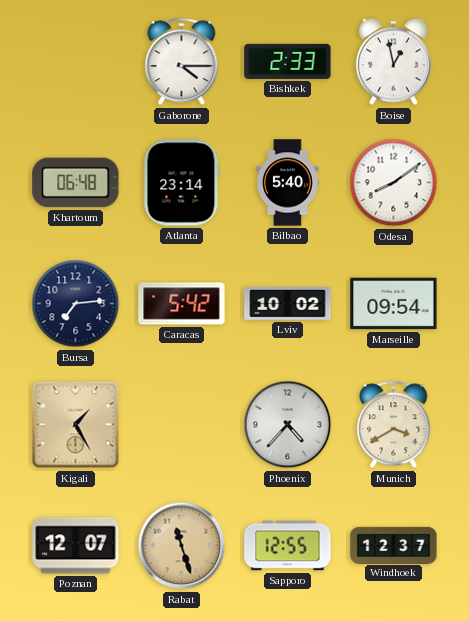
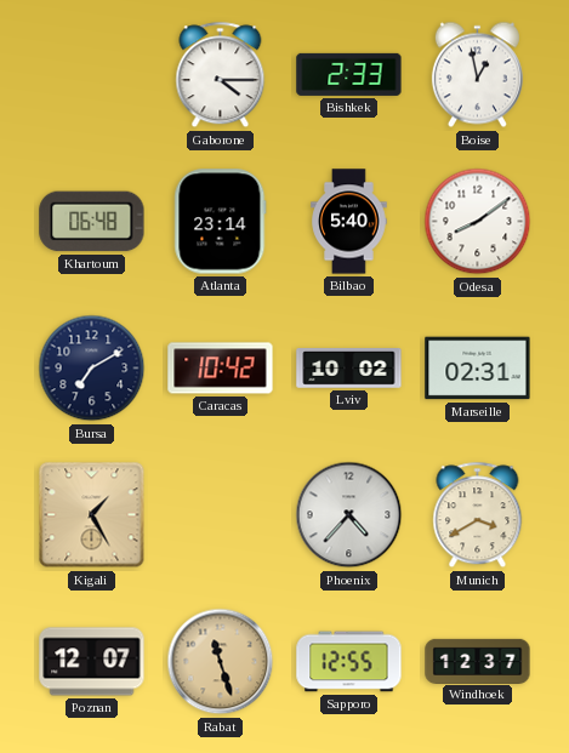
Bursa: 7:14 -> 7:10
Caracas: 5:42 -> 10:42
Marseille: 09:54 -> 02:31
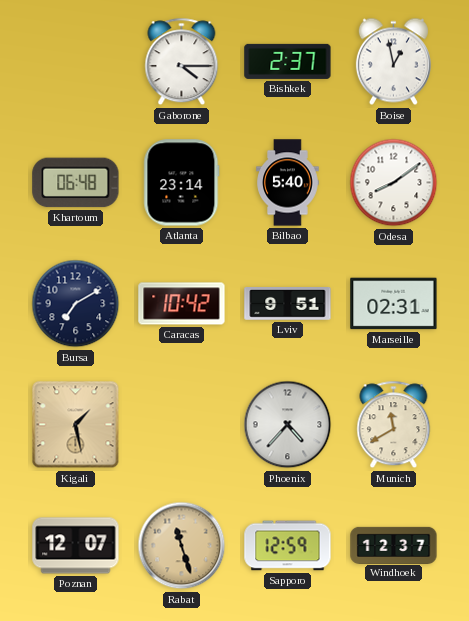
Bishkek: 2:33 -> 2:37
Lviv: 10:02 -> 9:51
Kigali: 1:25 -> 1:28
Munich: 3:40 -> 11:40
Sapporo: 12:55 -> 12:59
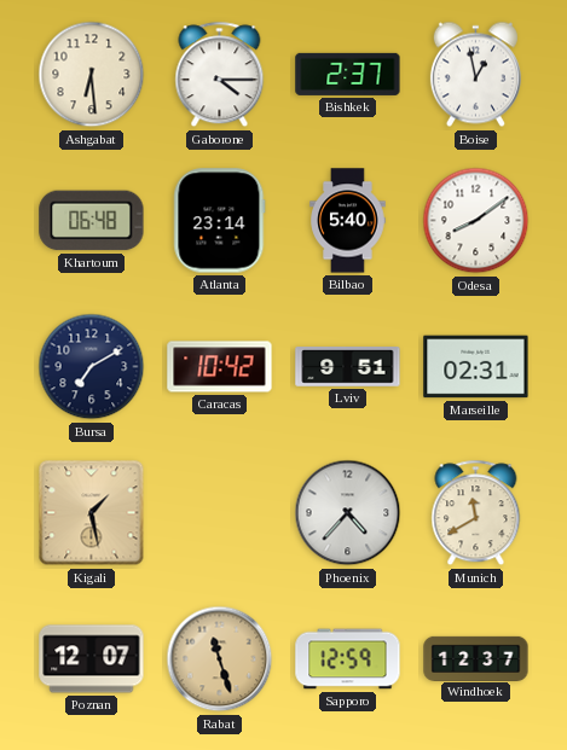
Ashgabat: none -> 6:29
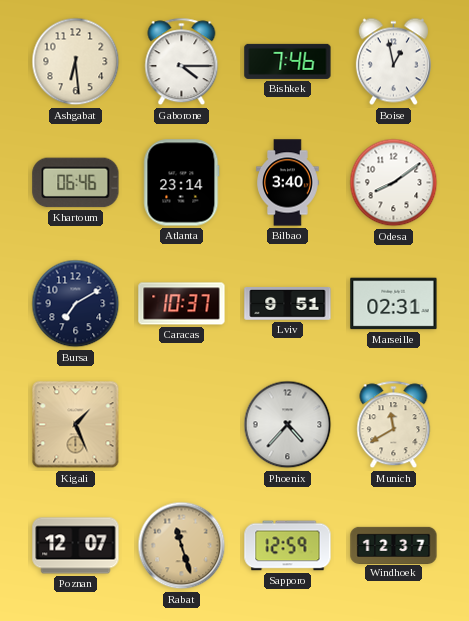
Bishkek: 2:37 -> 7:46
Khartoum: 06:48 -> 06:46
Bilbao: 5:40 -> 3:40
Caracas: 10:42 -> 10:37
Kigali: 1:28 -> 1:26
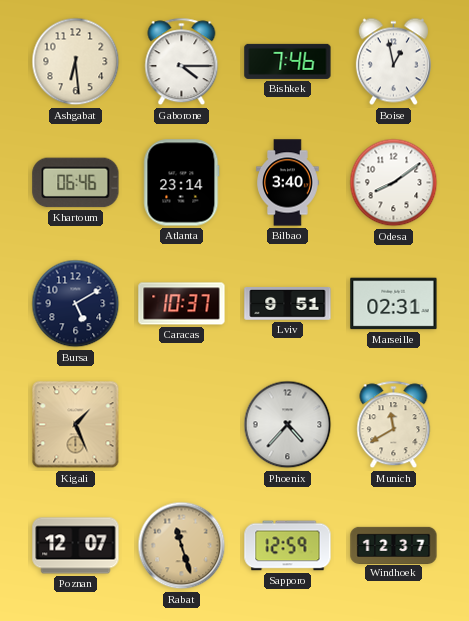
Bursa: 7:10 -> 5:10
